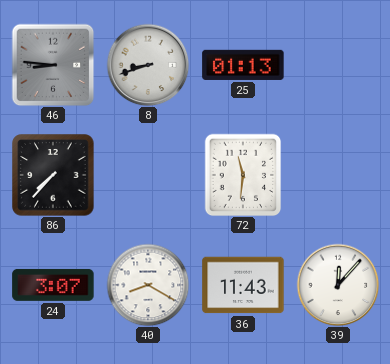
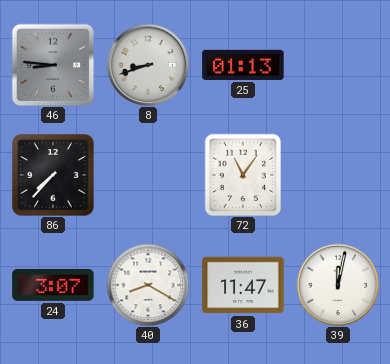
72: 11:31 -> 11:06
36: 11:43 -> 11:47
39: 12:07 -> 12:02
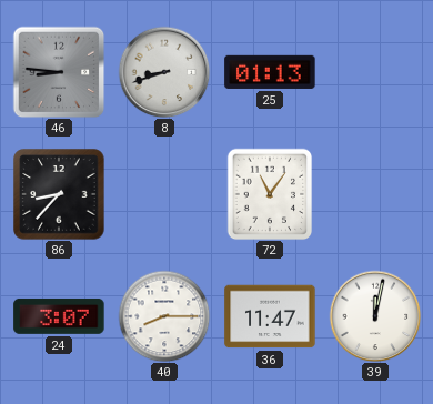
86: 7:37 -> 8:37
40: 8:20 -> 8:15
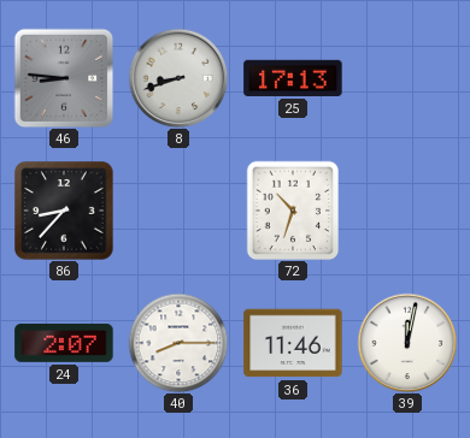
25: 01:13 -> 17:13
72: 11:06 -> 10:33
24: 3:07 -> 2:07
36: 11:47 -> 11:46
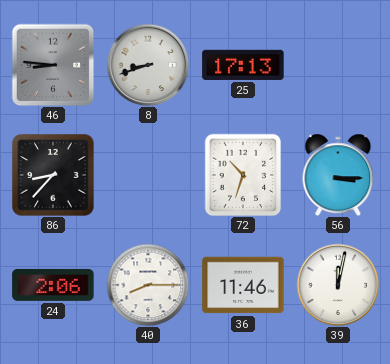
56: none -> 3:15
24: 2:07 -> 2:06
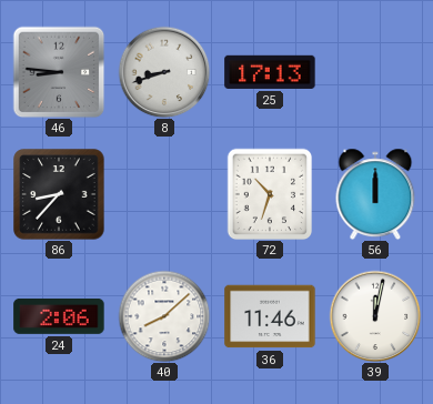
56: 3:15 -> 12:00
40: 8:15 -> 8:08
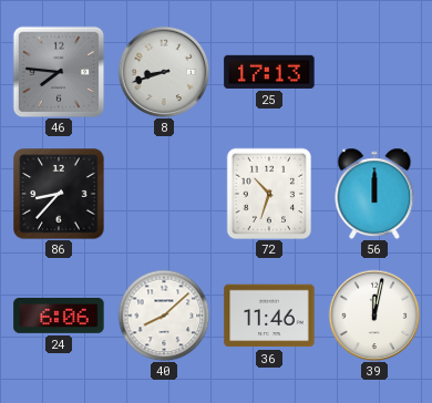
46: 8:46 -> 7:46
24: 2:06 -> 6:06
